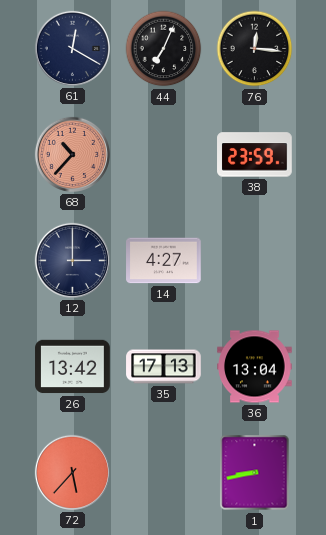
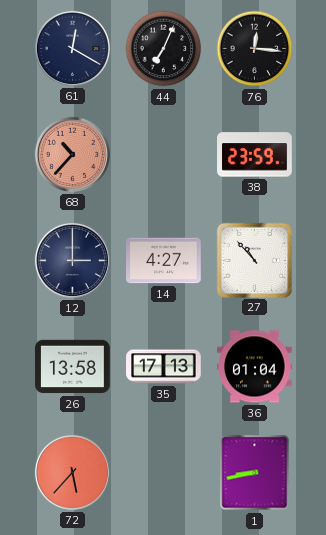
27: none -> 10:53
26: 13:42 -> 13:58
36: 13:04 -> 01:04
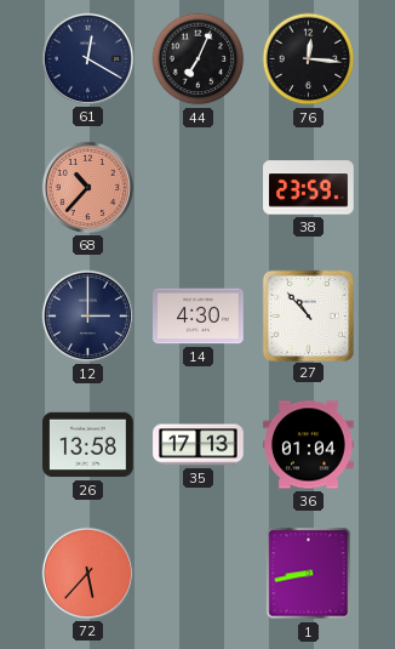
14: 4:27 -> 4:30
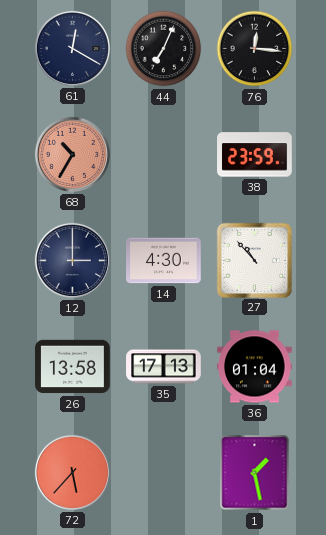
68: 10:37 -> 10:35
1: 8:43 -> 1:28
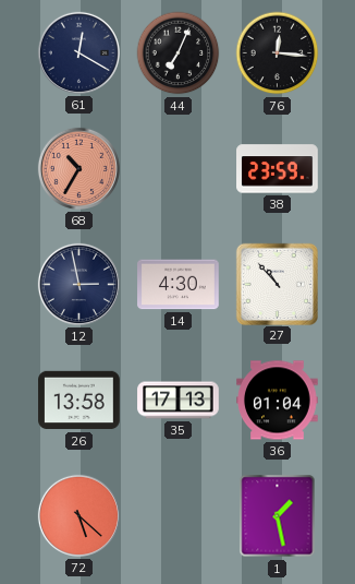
12: 3:00 -> 2:58
72: 5:37 -> 5:22
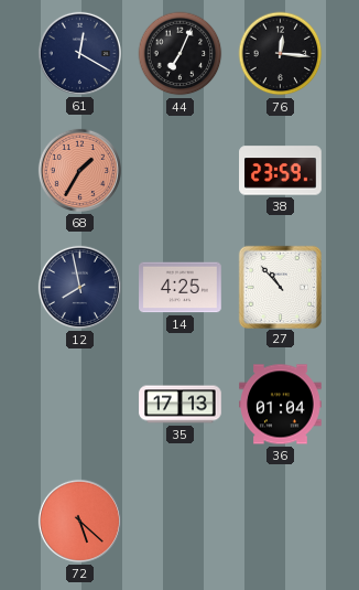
68: 10:35 -> 1:35
12: 2:58 -> 7:58
14: 4:30 -> 4:25
26: 13:58 -> none
1: 1:28 -> none
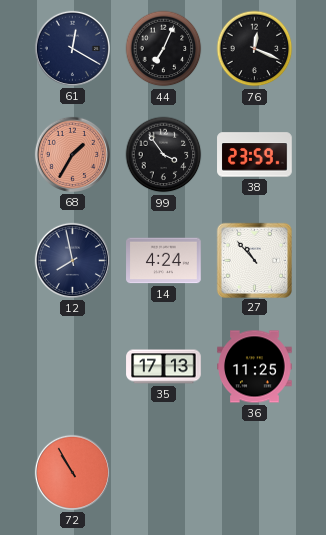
76: 12:16 -> 12:19
99: none -> 3:54
14: 4:25 -> 4:24
36: 01:04 -> 11:25
72: 5:22 -> 10:55
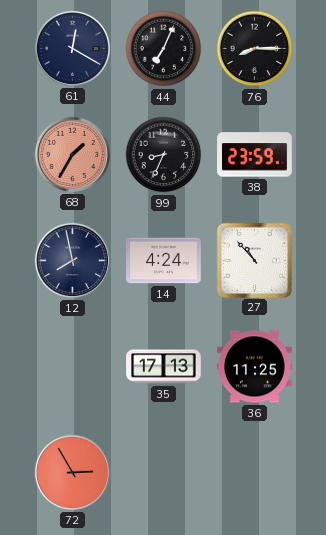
76: 12:19 -> 8:15
99: 3:54 -> 8:34
72: 10:55 -> 2:55
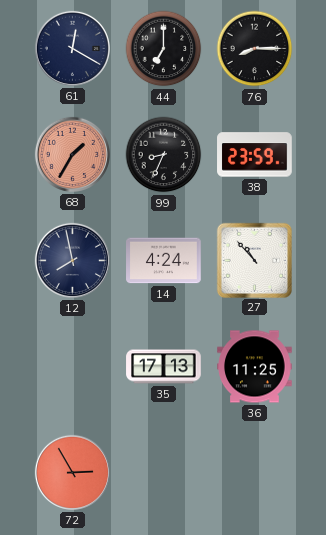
44: 7:04 -> 7:00
